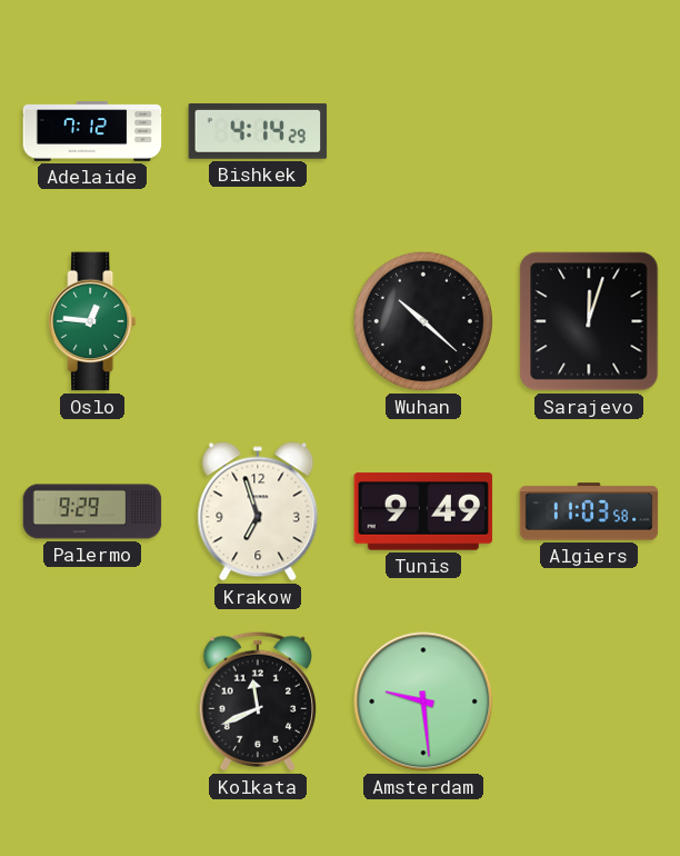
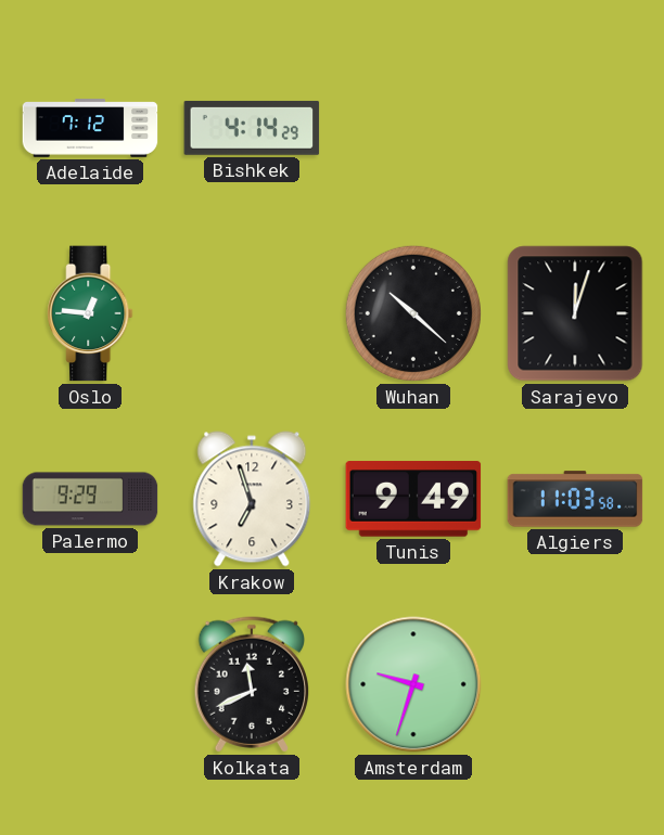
Amsterdam: 9:29 -> 9:33
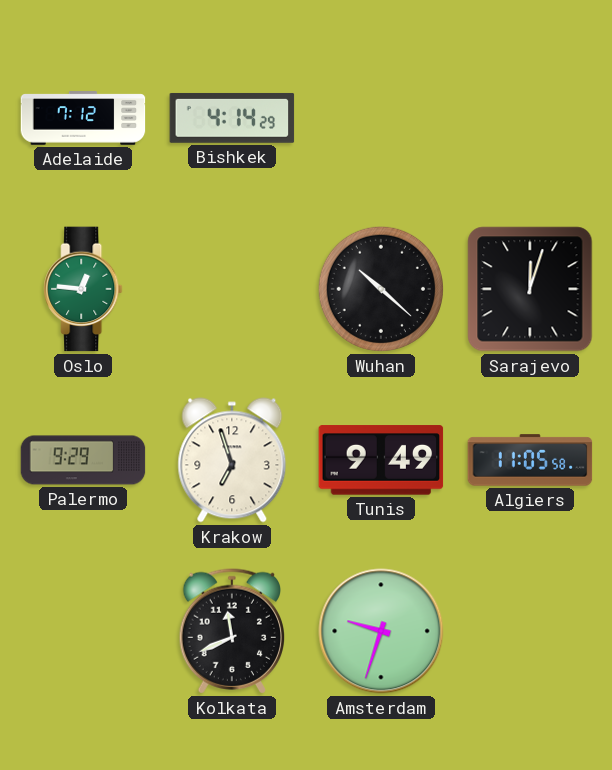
Algiers: 11:03 -> 11:05
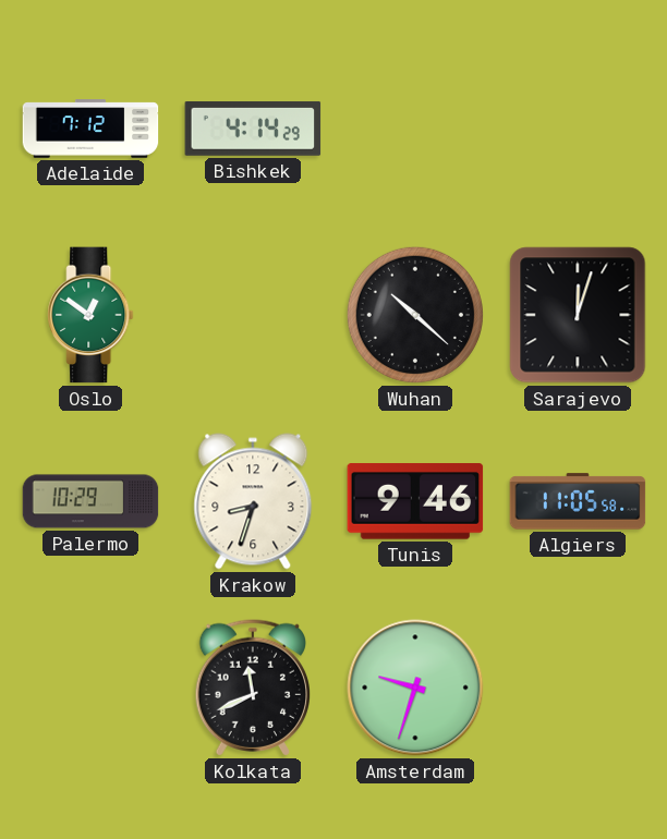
Oslo: 12:46 -> 12:51
Palermo: 9:29 -> 10:29
Krakow: 6:57 -> 8:33
Tunis: 9:49 -> 9:46
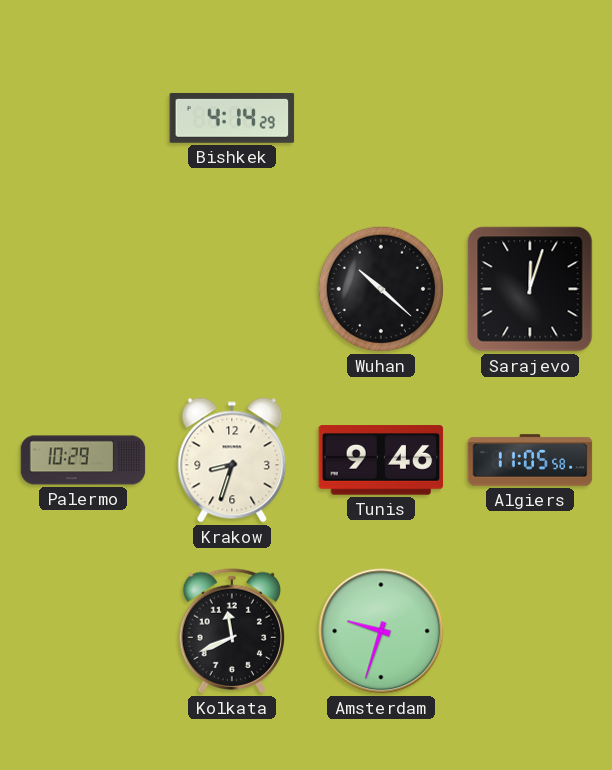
Adelaide: 7:12 -> none
Oslo: 12:51 -> none
